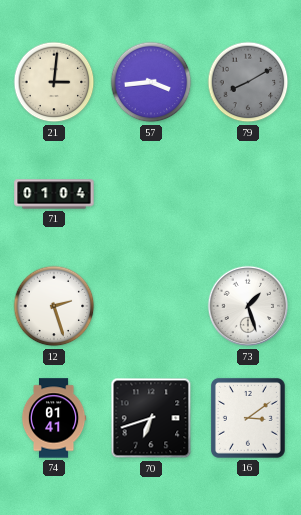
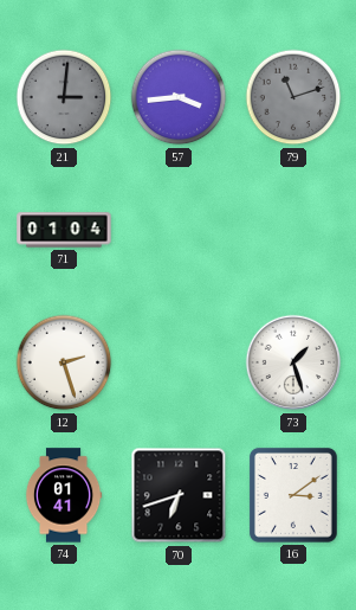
21 dial: cream -> grey
79: 8:10 -> 11:12
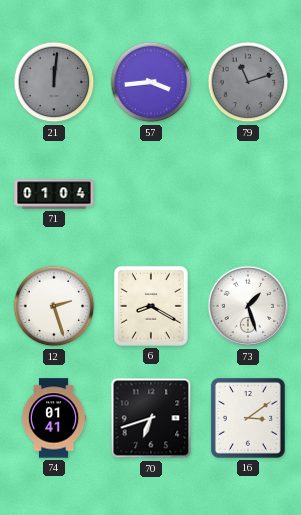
21: 3:01 -> 12:01
6: none -> 8:20
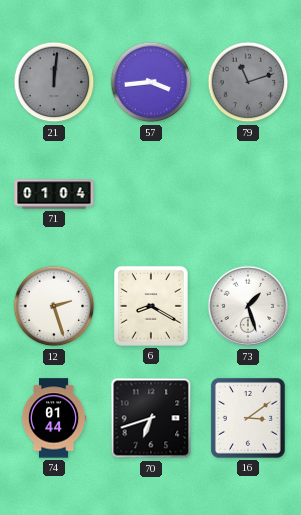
74: 01:41 -> 01:44
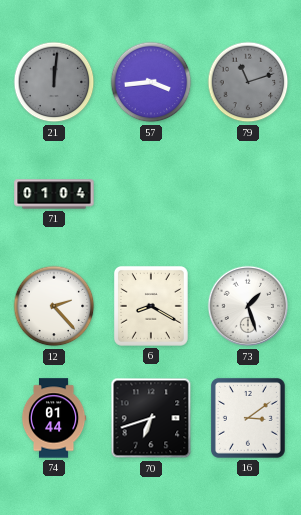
12: 2:27 -> 2:23
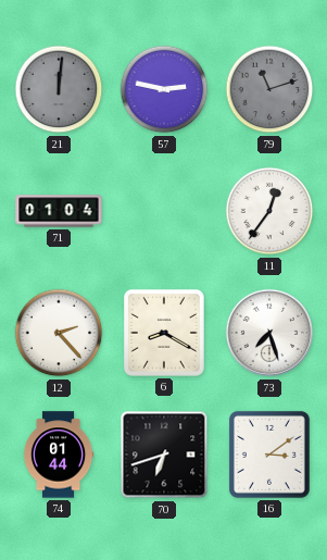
57: 3:44 -> 2:47
11: none -> 12:36
73: 1:27 -> 7:27
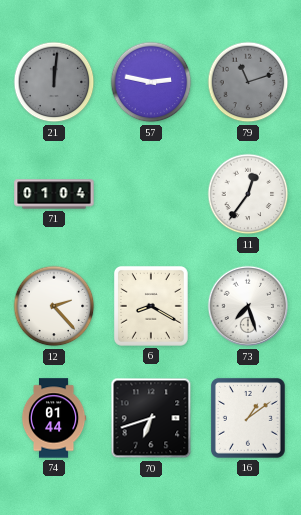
16: 3:09 -> 1:09
